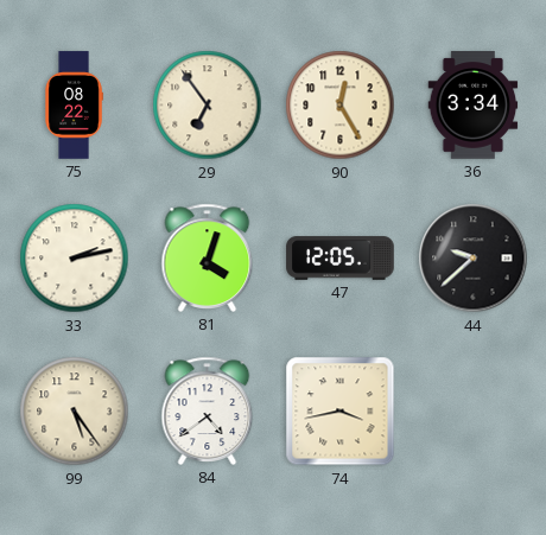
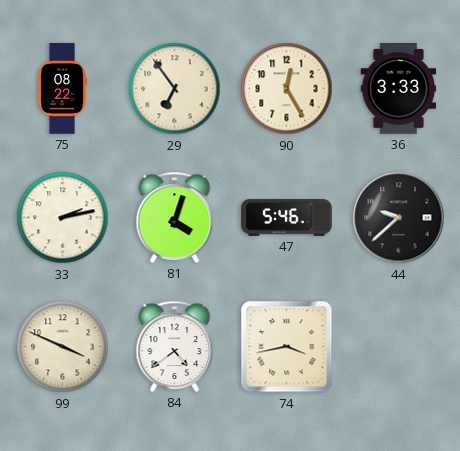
36: 3:34 -> 3:33
47: 12:05 -> 5:46
99: 5:24 -> 3:49
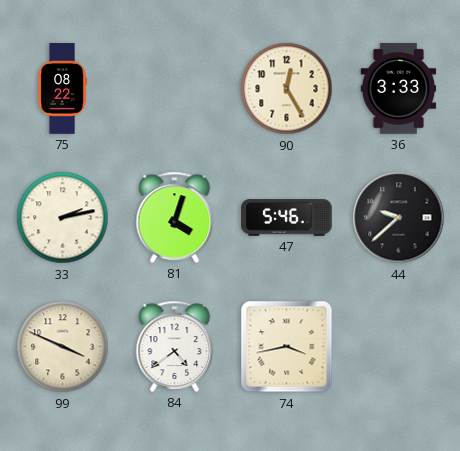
29: 6:54 -> none
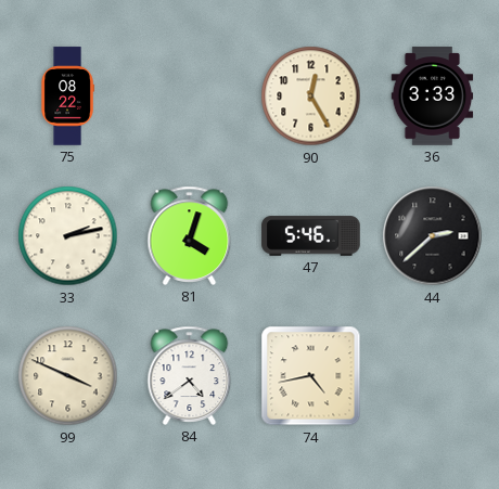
44: 9:38 -> 2:38
74: 3:43 -> 4:43
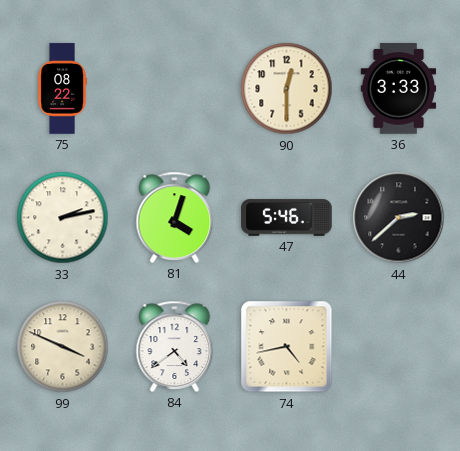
90: 12:25 -> 12:30
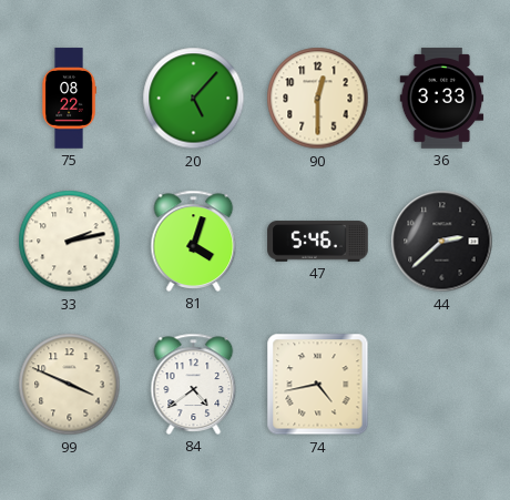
20: none -> 5:07
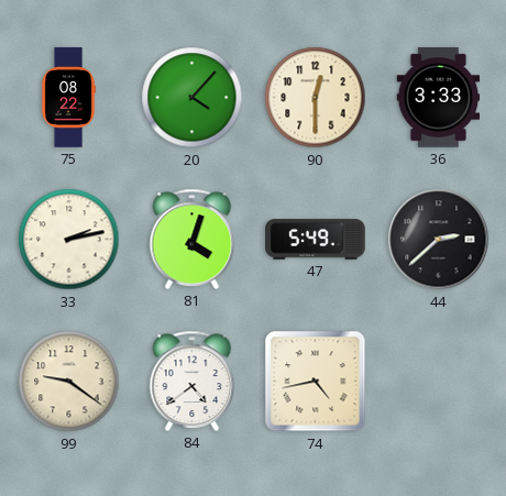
20: 5:07 -> 4:07
47: 5:46 -> 5:49
99: 3:49 -> 9:21
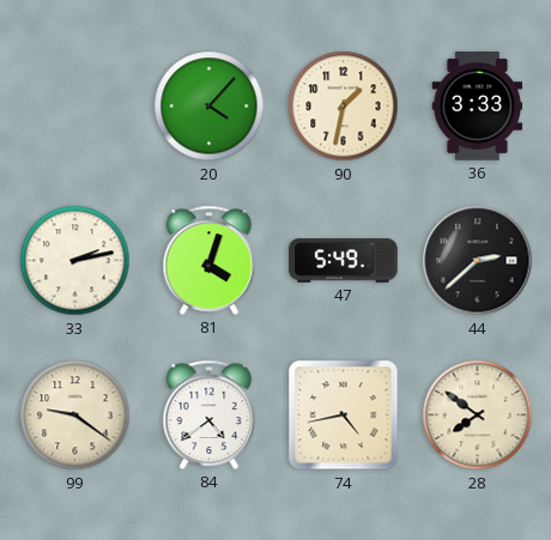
75: 08:22 -> none
90: 12:30 -> 1:32
28: none -> 7:51
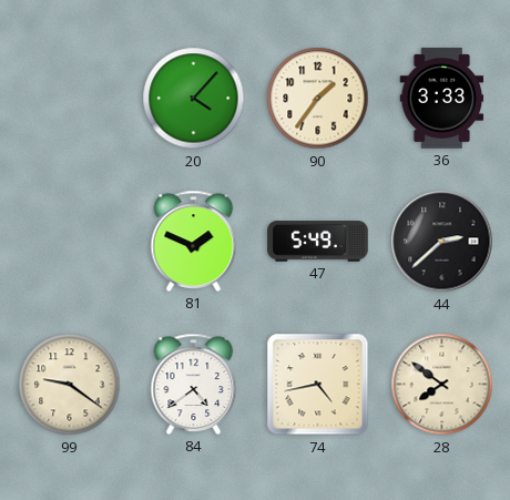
90: 1:32 -> 1:36
33: 2:13 -> none
81: 4:03 -> 1:49
